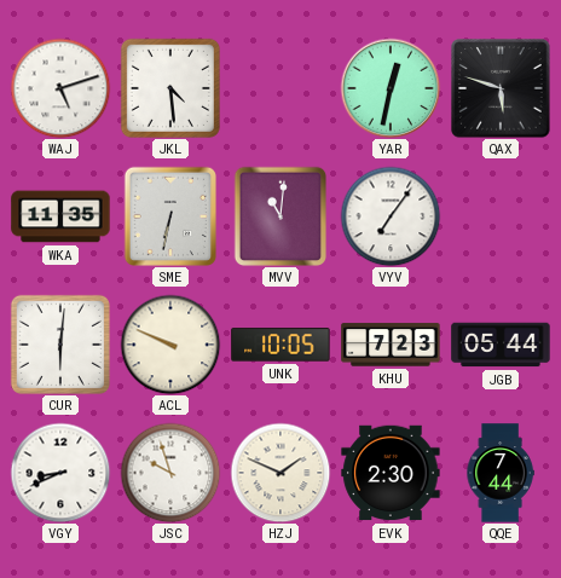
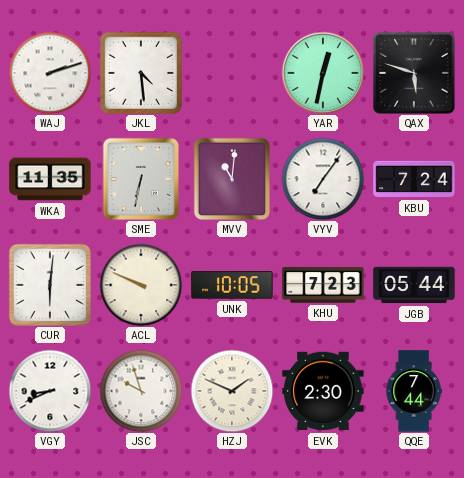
WAJ: 5:12 -> 2:12
KBU: none -> 7:24
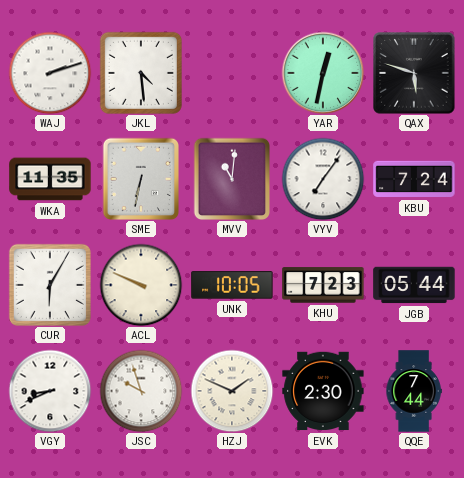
CUR: 6:01 -> 6:05
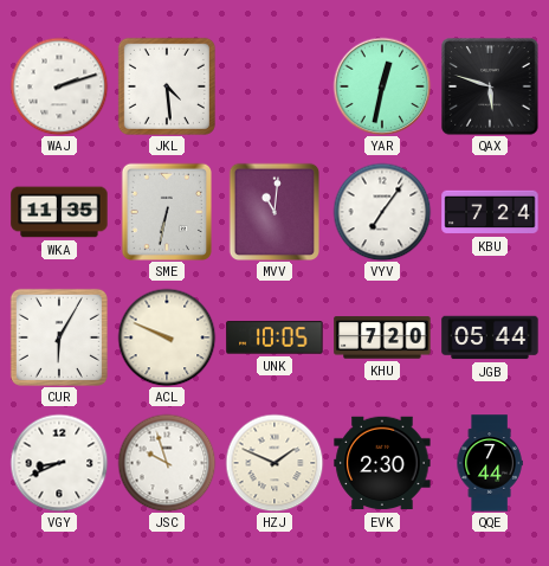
KHU: 7:23 -> 7:20
